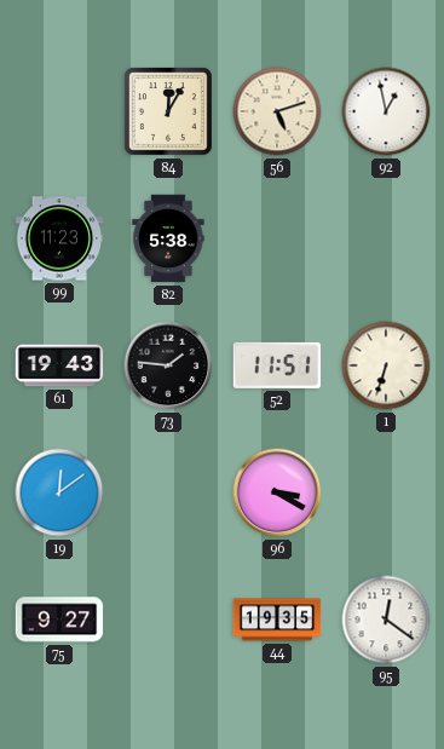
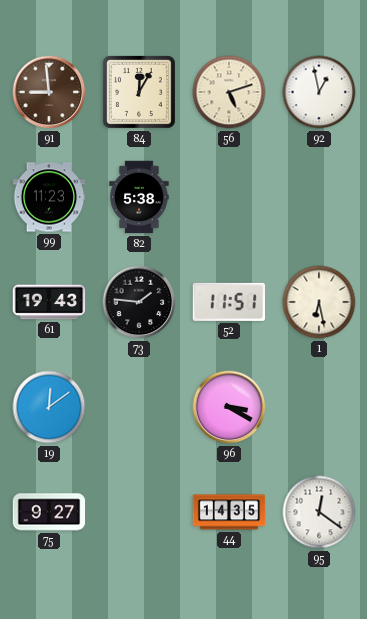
91: none -> 8:59
1: 6:33 -> 6:28
44: 19:35 -> 14:35
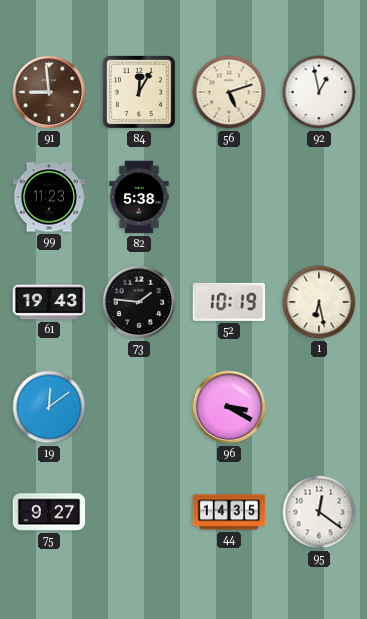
52: 11:51 -> 10:19
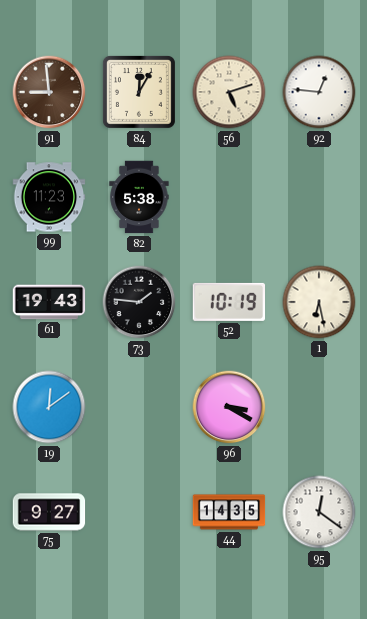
92: 12:58 -> 12:46
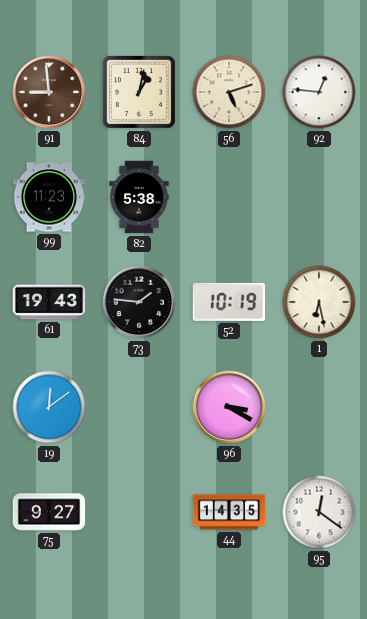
84: 12:05 -> 1:02
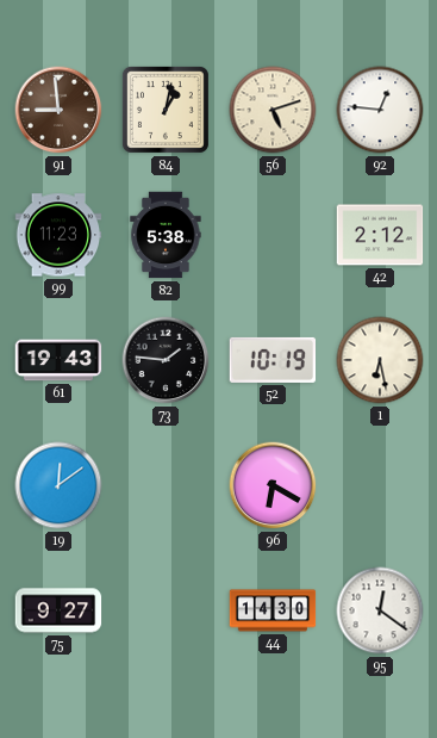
42: none -> 2:12
96: 3:20 -> 6:20
44: 14:35 -> 14:30
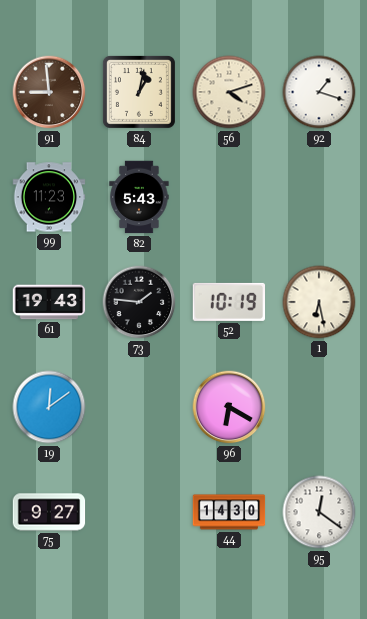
56: 5:12 -> 4:12
92: 12:46 -> 1:18
82: 5:38 -> 5:43
42: 2:12 -> none
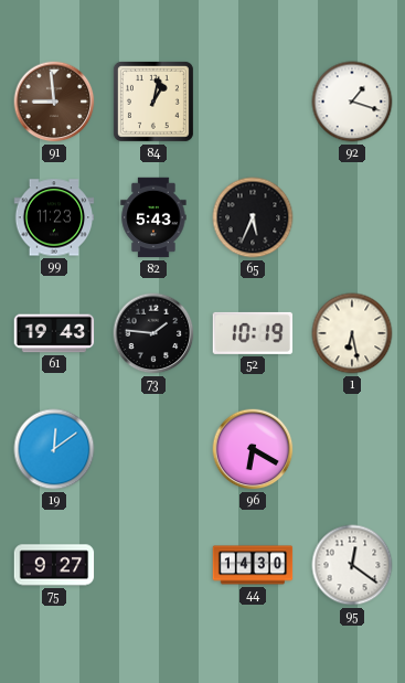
56: 4:12 -> none
65: none -> 5:34
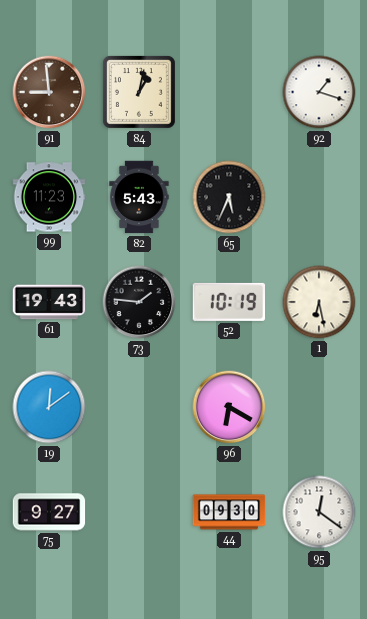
44: 14:30 -> 09:30
